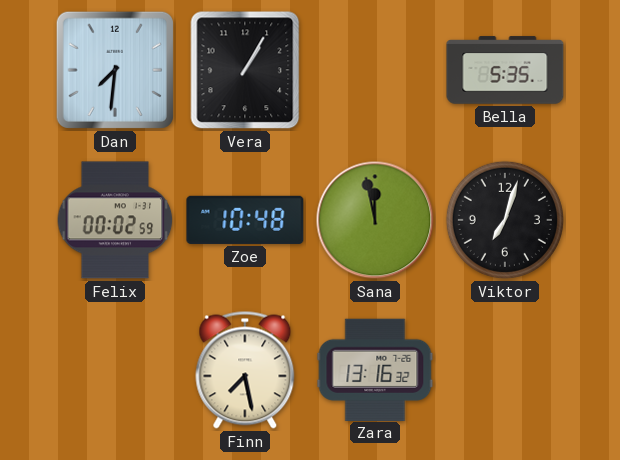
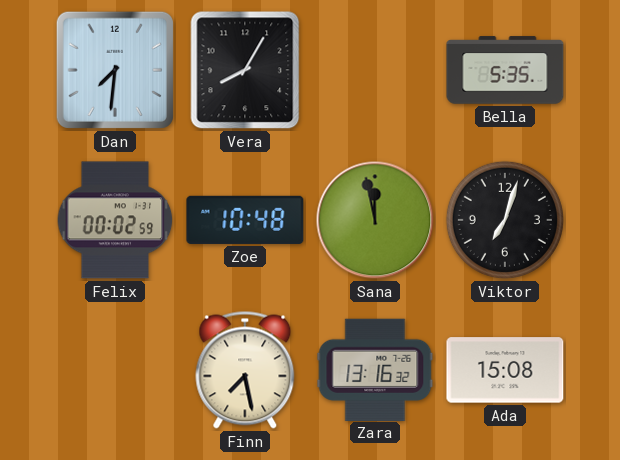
Vera: 1:05 -> 8:05
Ada: none -> 15:08
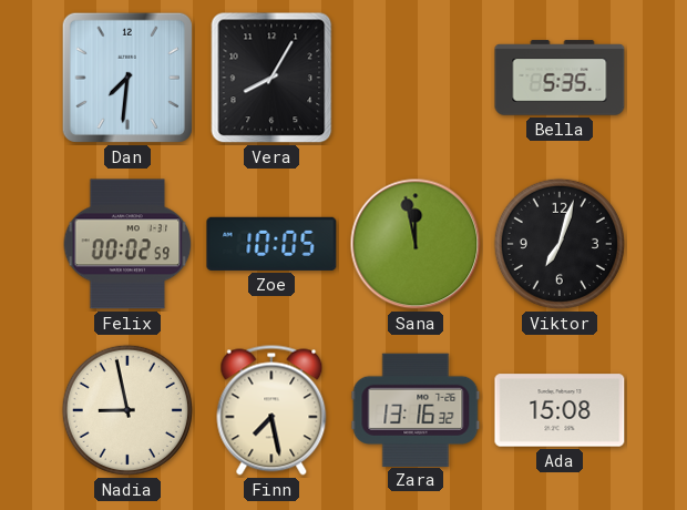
Zoe: 10:48 -> 10:05
Nadia: none -> 8:58
